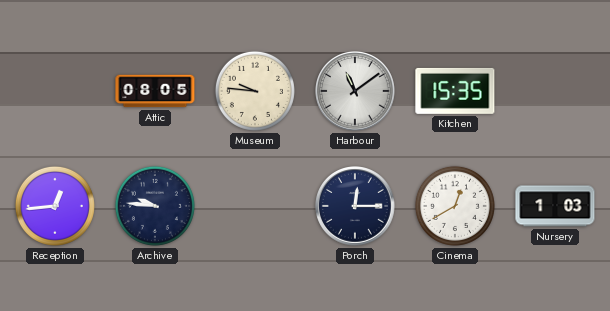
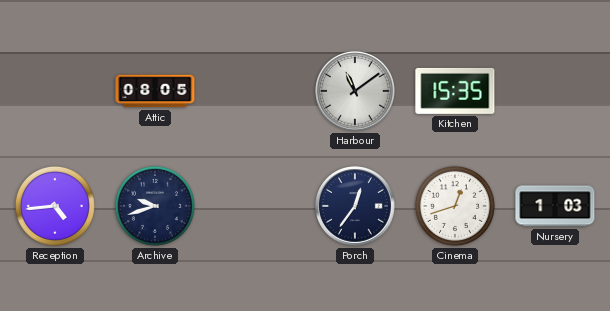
Museum: 9:46 -> none
Reception: 12:44 -> 4:44
Archive: 9:46 -> 9:42
Porch: 12:15 -> 12:36
Cinema: 12:40 -> 12:42
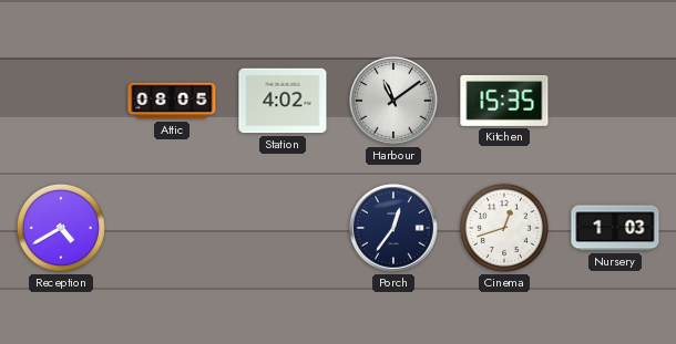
Station: none -> 4:02
Reception: 4:44 -> 4:40
Archive: 9:42 -> none
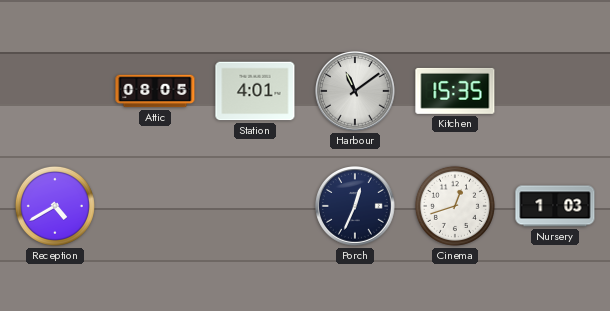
Station: 4:02 -> 4:01
Porch: 12:36 -> 12:34
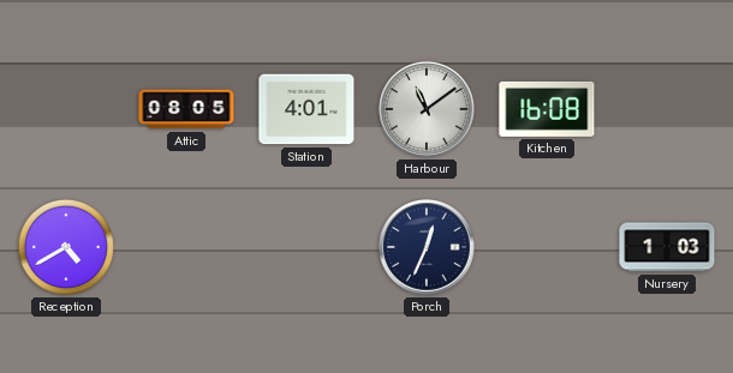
Kitchen: 15:35 -> 16:08
Cinema: 12:42 -> none
